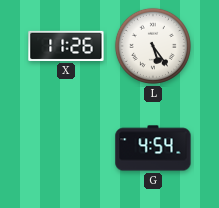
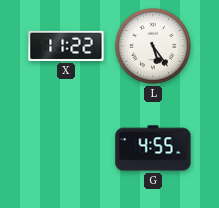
X: 11:26 -> 11:22
G: 4:54 -> 4:55
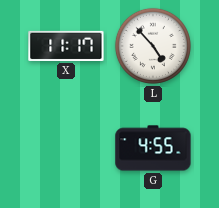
X: 11:22 -> 11:17
L: 5:24 -> 4:53
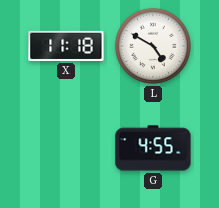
X: 11:17 -> 11:18
L: 4:53 -> 4:50
